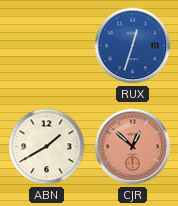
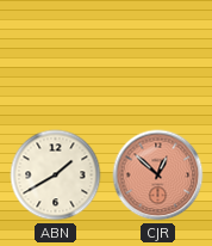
RUX: 12:33 -> none
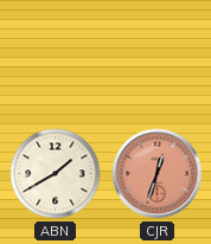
CJR: 12:52 -> 12:33
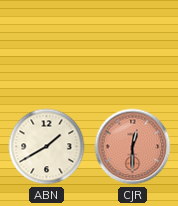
CJR: 12:33 -> 12:30
